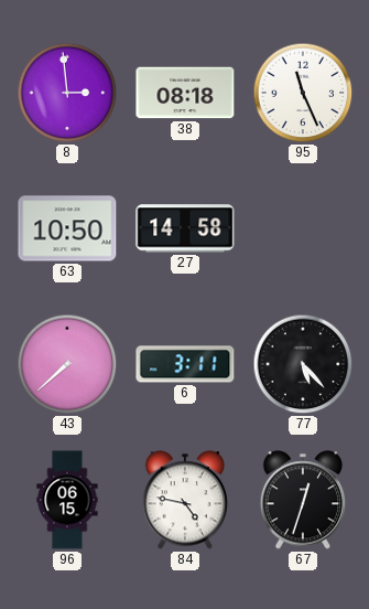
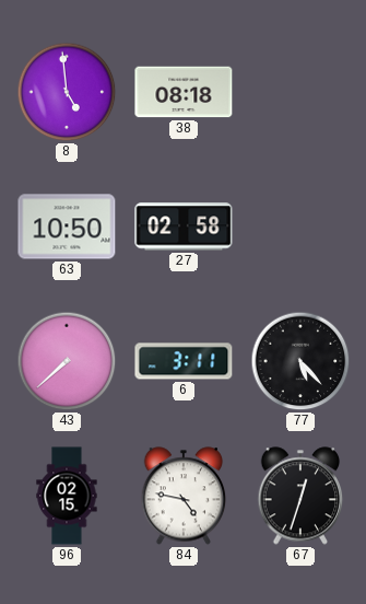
8: 2:59 -> 4:59
95: 11:26 -> none
27: 14:58 -> 02:58
96: 06:15 -> 02:15
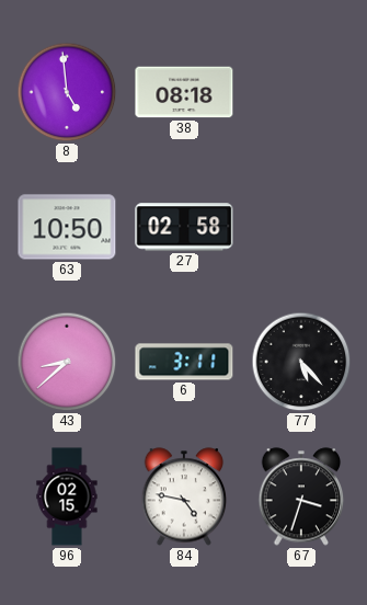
43: 7:38 -> 8:38
67: 12:33 -> 3:33
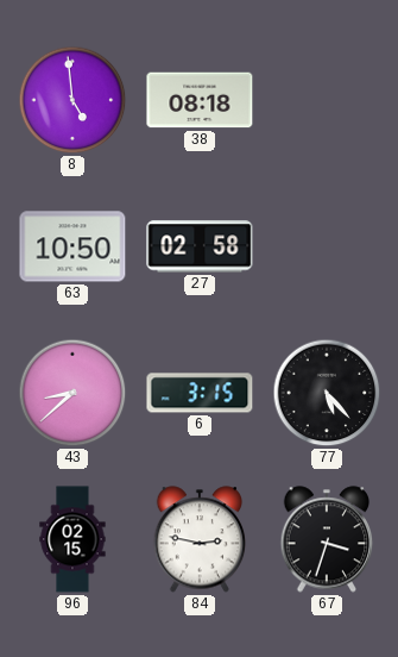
6: 3:11 -> 3:15
84: 4:47 -> 2:47
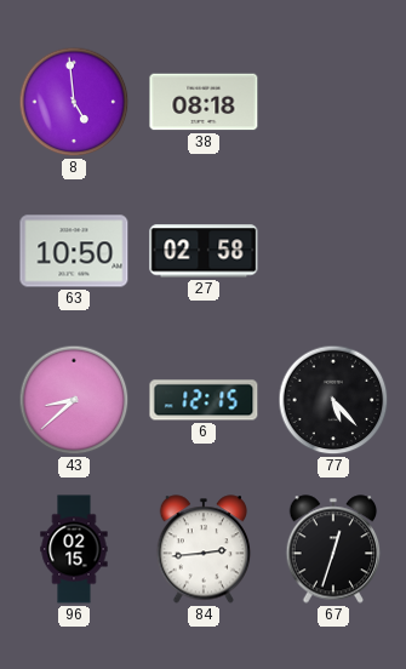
6: 3:15 -> 12:15
84: 2:47 -> 2:44
67: 3:33 -> 12:33
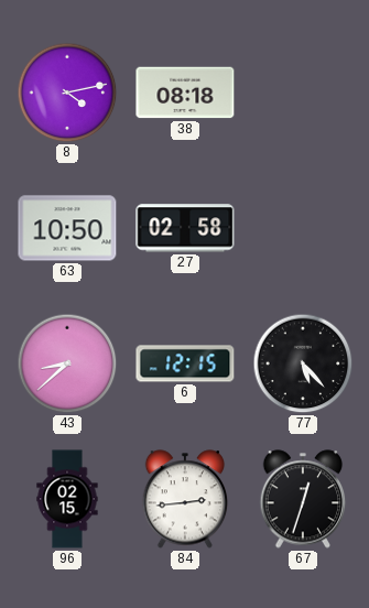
8: 4:59 -> 4:13
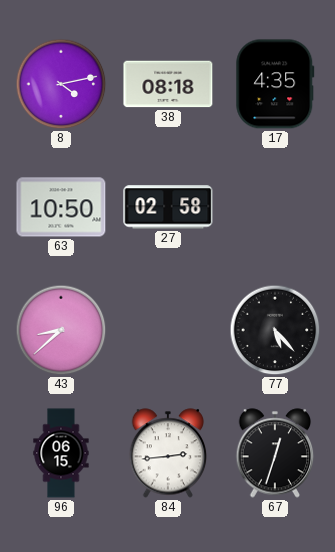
17: none -> 4:35
6: 12:15 -> none
96: 02:15 -> 06:15
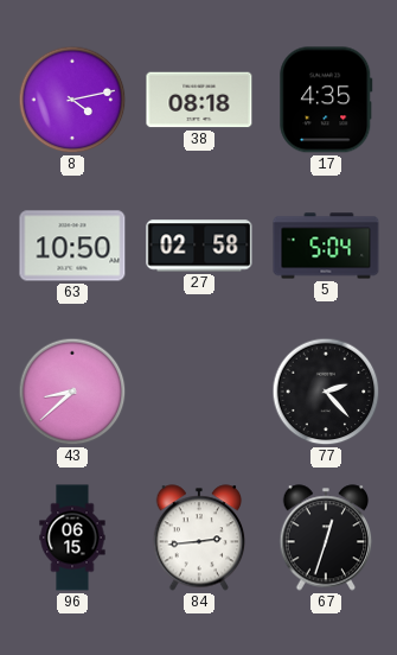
5: none -> 5:04
77: 5:23 -> 2:23
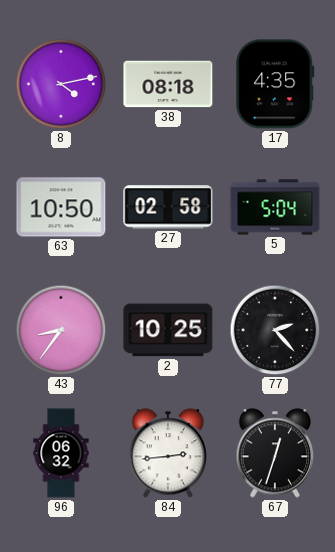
43: 8:38 -> 8:36
2: none -> 10:25
96: 06:15 -> 06:32
